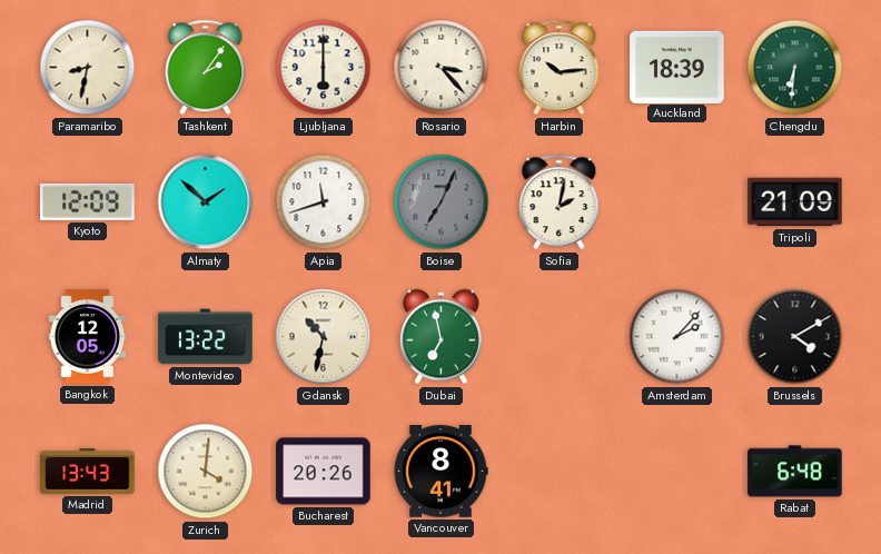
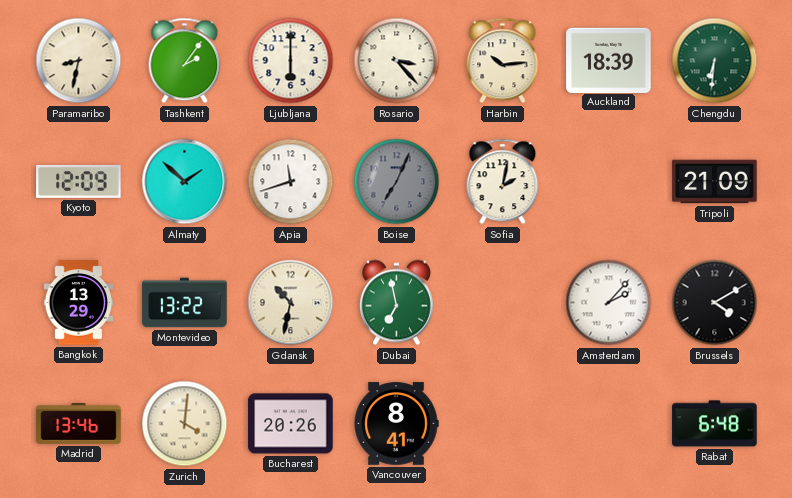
Bangkok: 12:05 -> 13:29
Madrid: 13:43 -> 13:46
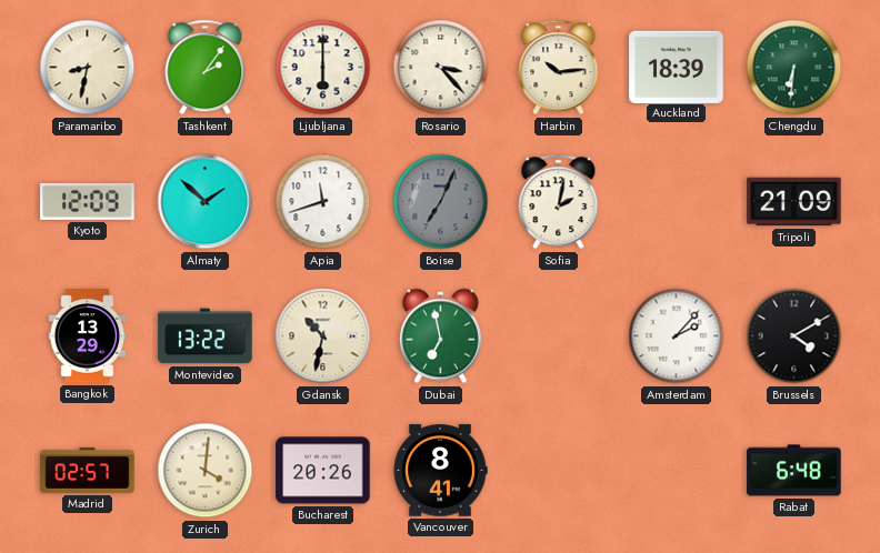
Madrid: 13:46 -> 02:57
